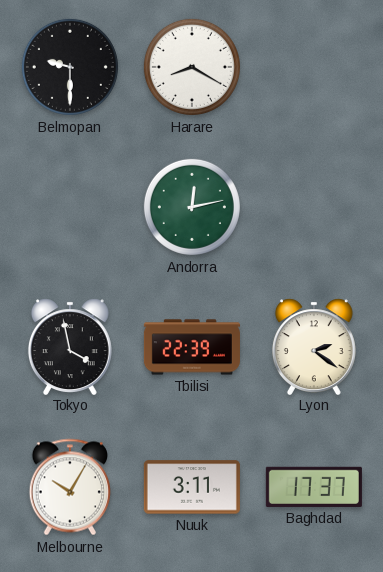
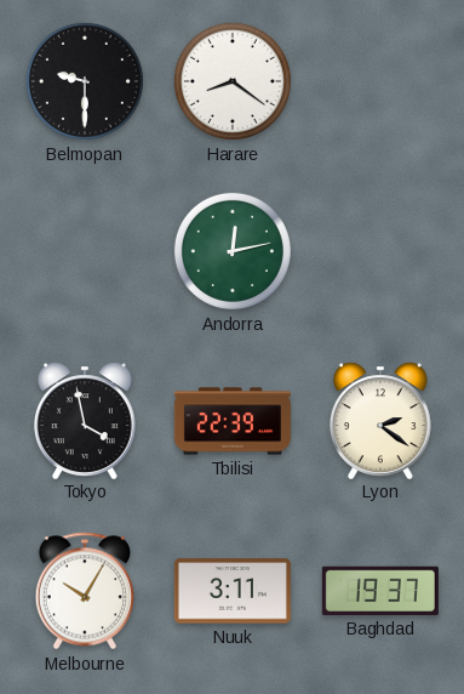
Harare: 8:20 -> 8:21
Baghdad: 17:37 -> 19:37
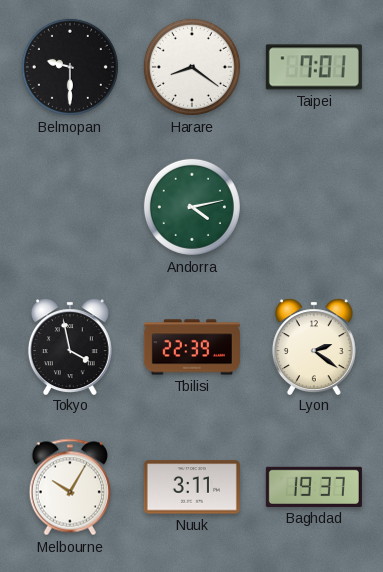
Taipei: none -> 7:01
Andorra: 12:13 -> 4:13
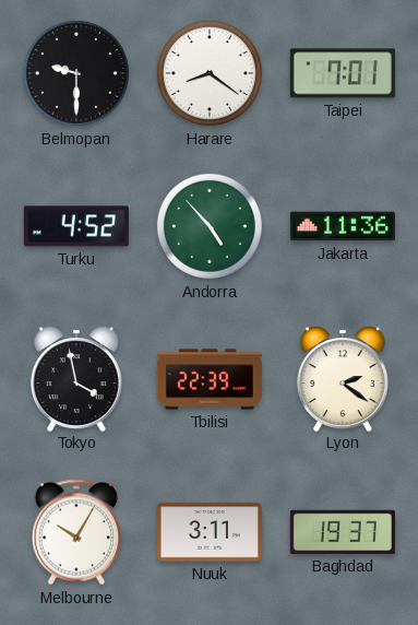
Turku: none -> 4:52
Andorra: 4:13 -> 4:53
Jakarta: none -> 11:36
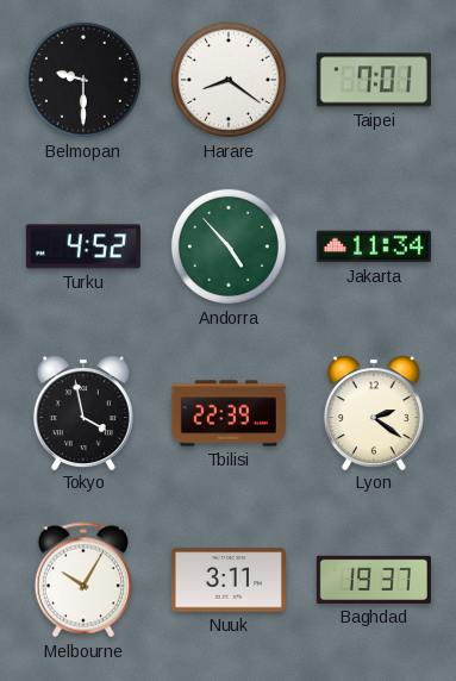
Jakarta: 11:36 -> 11:34
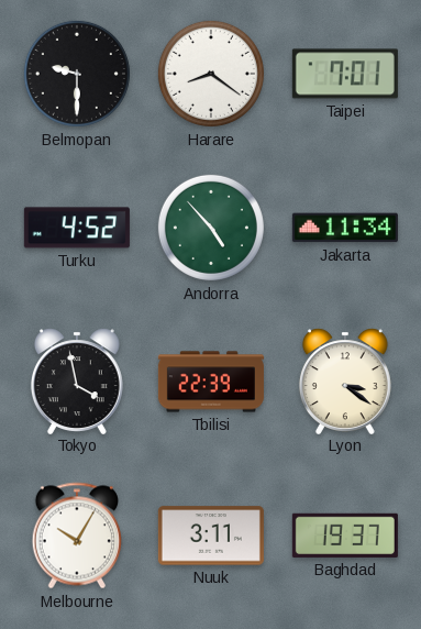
Lyon: 2:21 -> 3:21
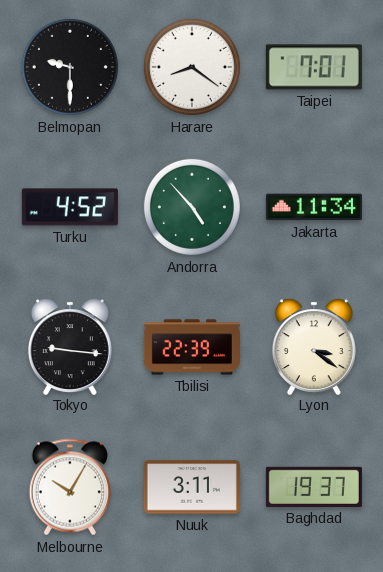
Tokyo: 3:58 -> 9:16
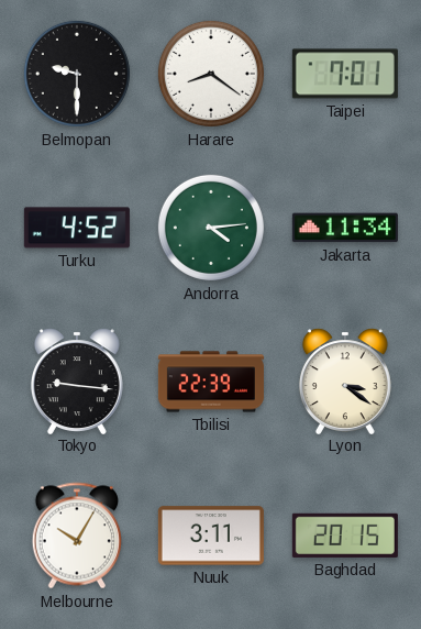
Andorra: 4:53 -> 4:14
Baghdad: 19:37 -> 20:15
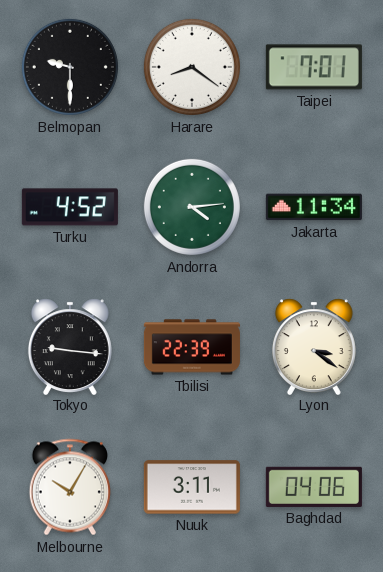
Baghdad: 20:15 -> 04:06
